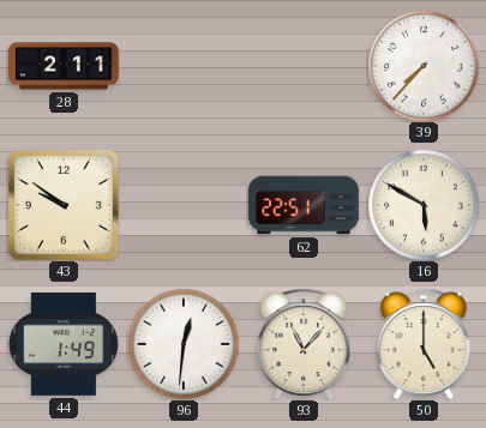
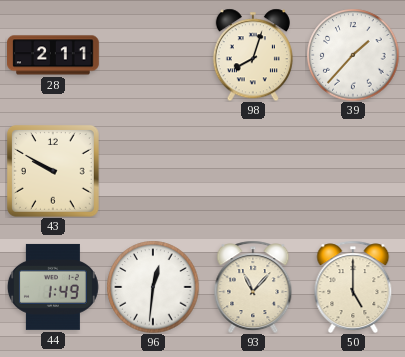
98: none -> 8:03
39: 7:37 -> 1:37
43: 9:51 -> 9:50
62: 22:51 -> none
16: 5:50 -> none
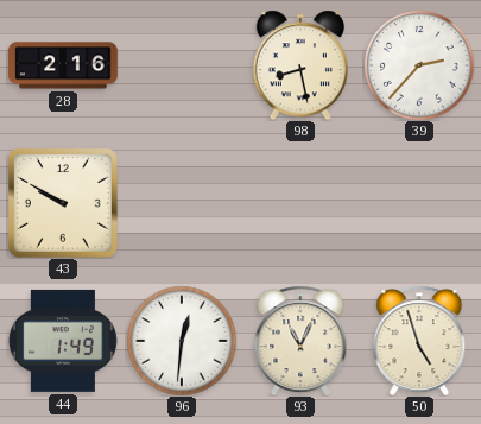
28: 2:11 -> 2:16
98: 8:03 -> 8:28
39: 1:37 -> 2:37
93: 11:07 -> 11:04
50: 5:00 -> 4:57
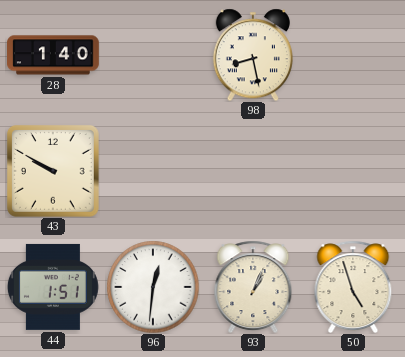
28: 2:16 -> 1:40
39: 2:37 -> none
44: 1:49 -> 1:51
93: 11:04 -> 1:04
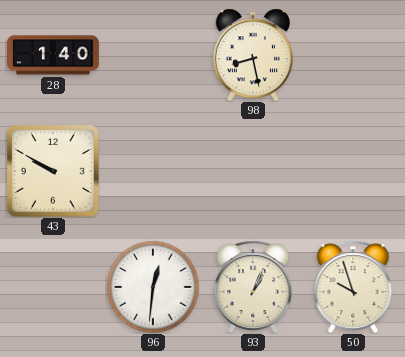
44: 1:51 -> none
50: 4:57 -> 9:57
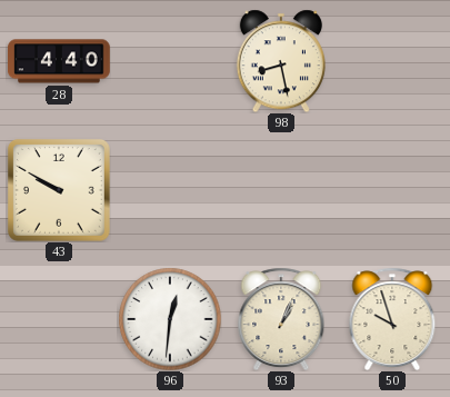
28: 1:40 -> 4:40
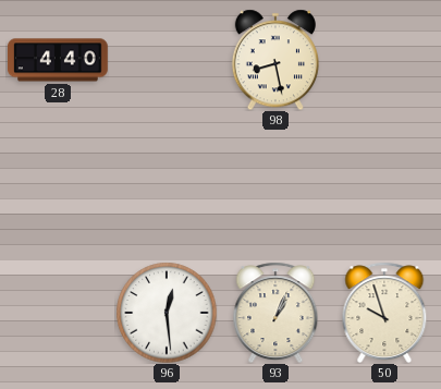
43: 9:50 -> none
96: 12:31 -> 12:29
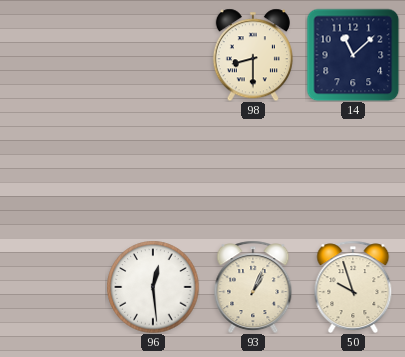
28: 4:40 -> none
98: 8:28 -> 8:30
14: none -> 11:08
